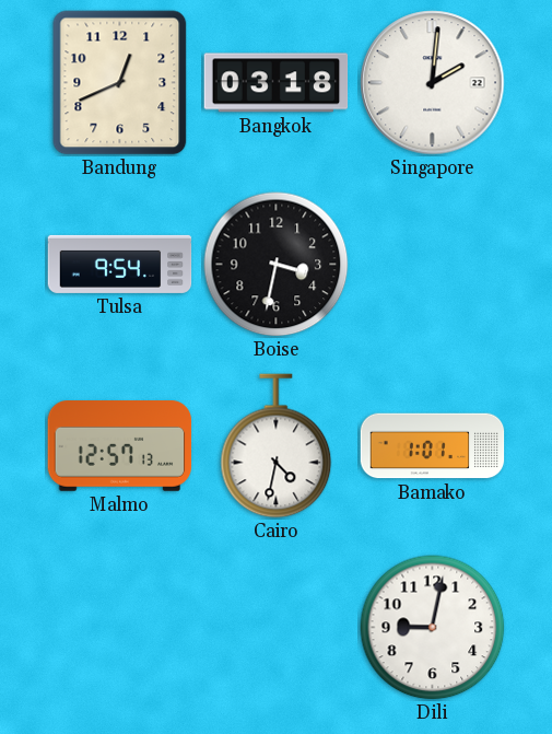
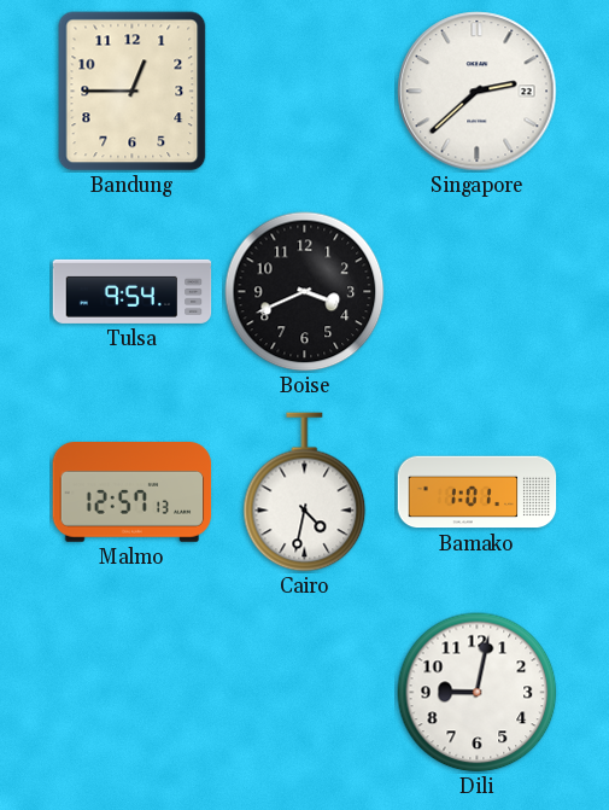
Bandung: 12:41 -> 12:45
Bangkok: 03:18 -> none
Singapore: 2:01 -> 2:38
Boise: 3:32 -> 3:41
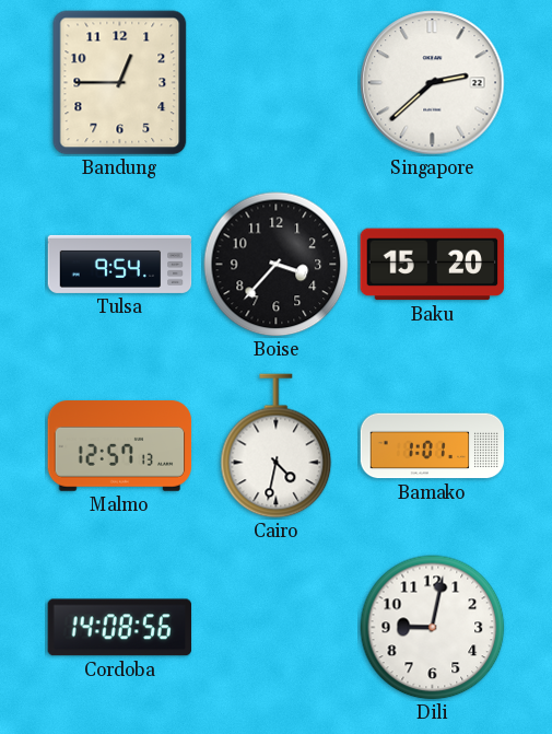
Boise: 3:41 -> 3:37
Baku: none -> 15:20
Cordoba: none -> 14:08
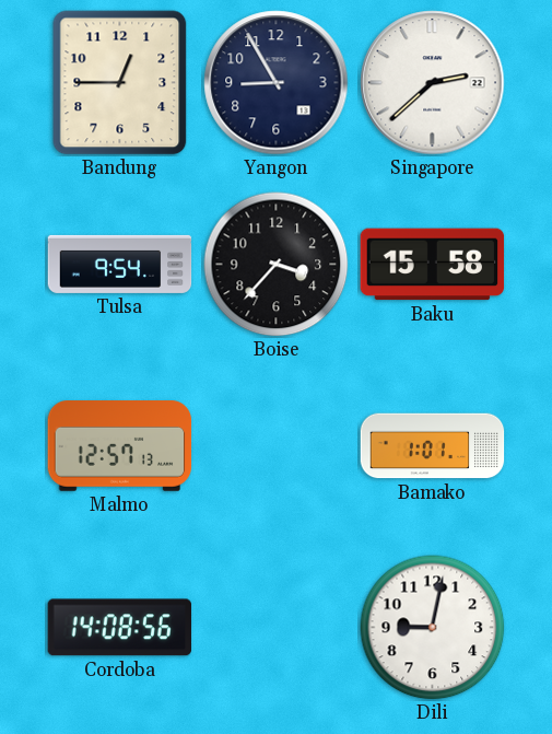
Yangon: none -> 8:55
Baku: 15:20 -> 15:58
Cairo: 4:32 -> none
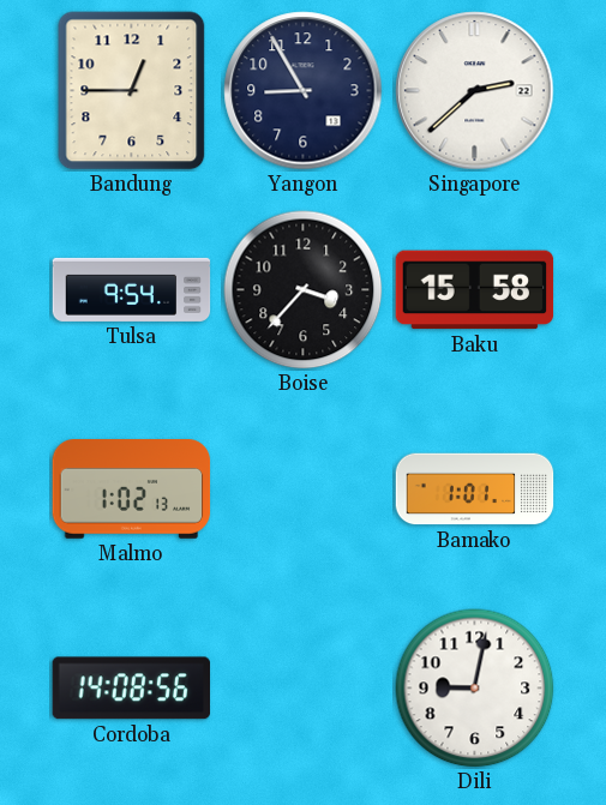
Malmo: 12:57 -> 1:02
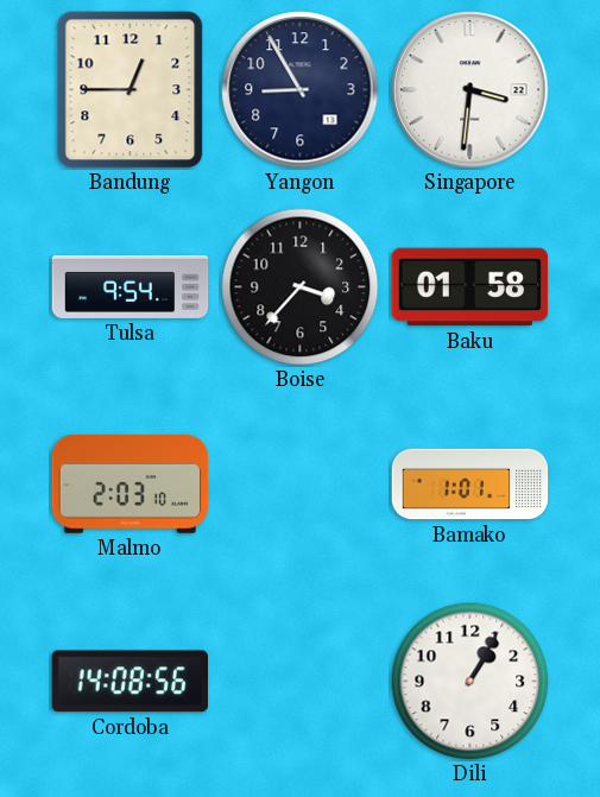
Singapore: 2:38 -> 3:31
Baku: 15:58 -> 01:58
Malmo: 1:02 -> 2:03
Dili: 9:02 -> 1:05
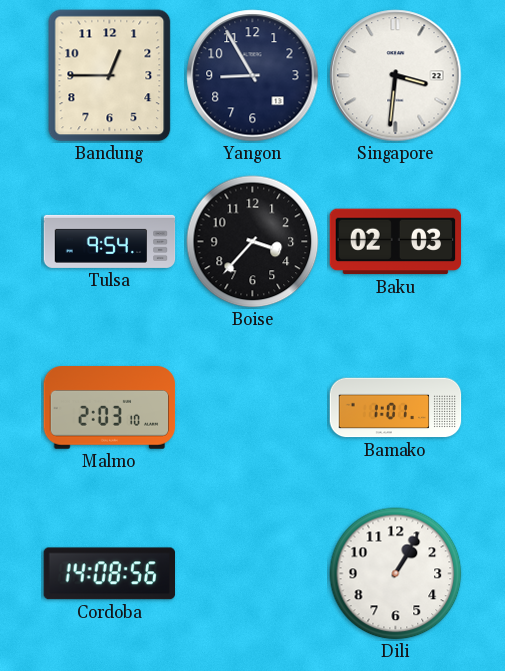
Baku: 01:58 -> 02:03
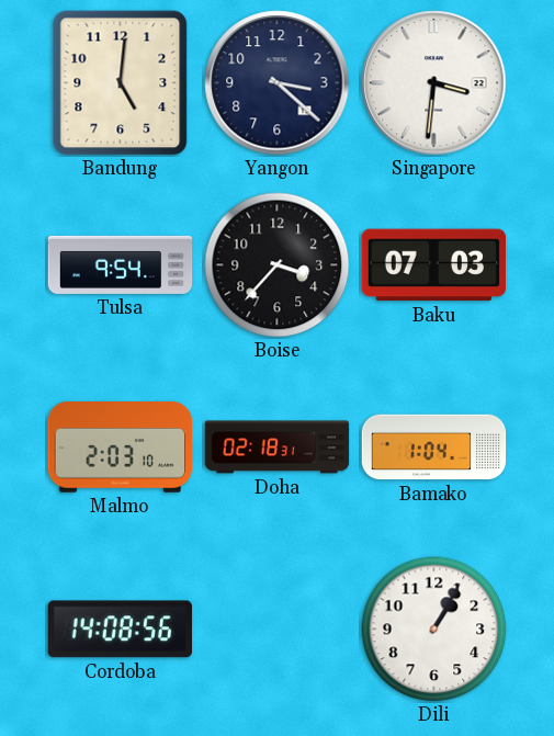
Bandung: 12:45 -> 5:01
Yangon: 8:55 -> 3:22
Baku: 02:03 -> 07:03
Doha: none -> 02:18
Bamako: 1:01 -> 1:04
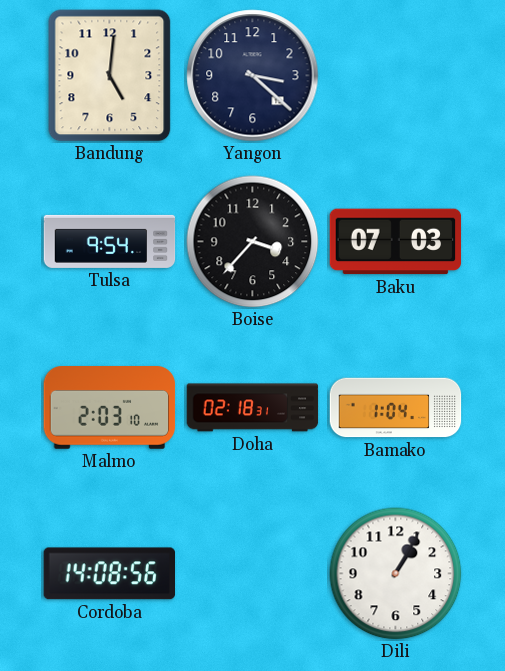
Singapore: 3:31 -> none
